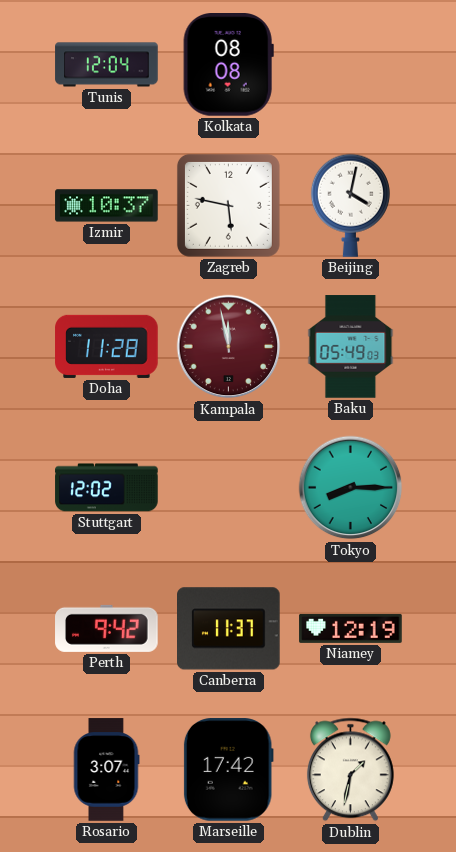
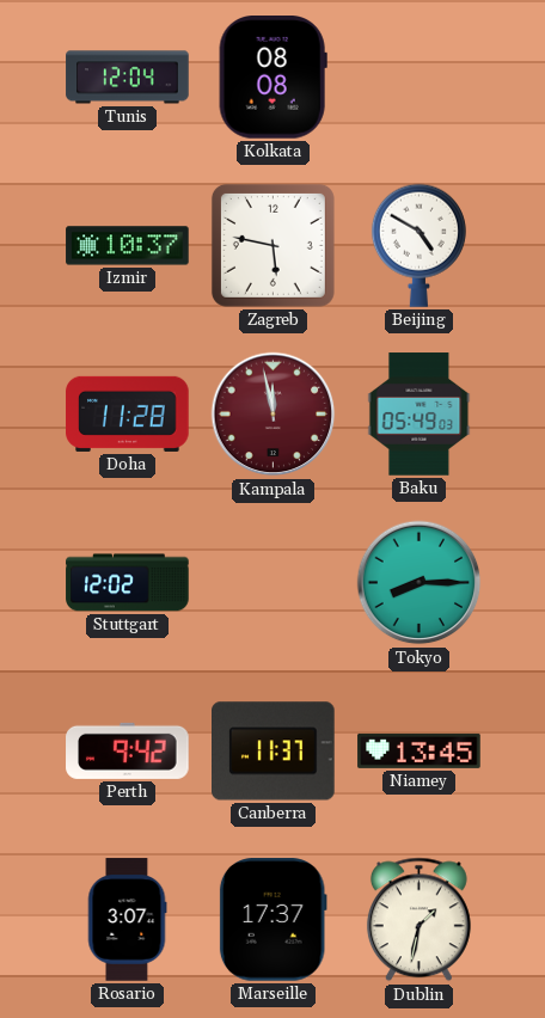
Beijing: 4:02 -> 4:50
Niamey: 12:19 -> 13:45
Marseille: 17:42 -> 17:37
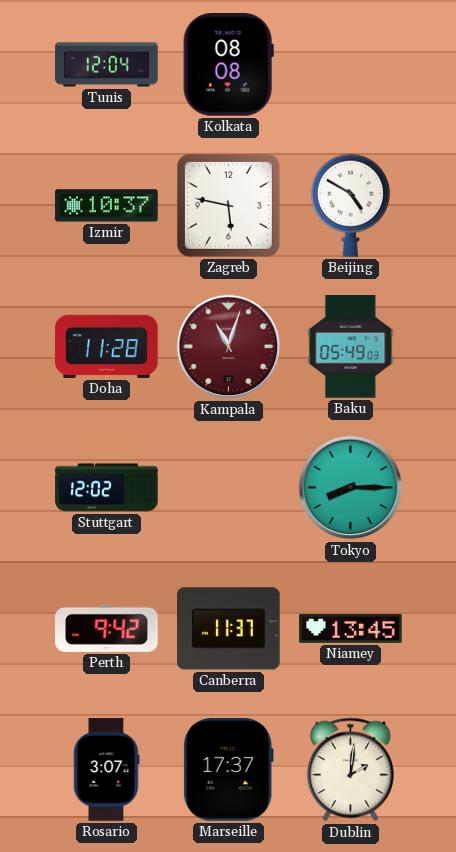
Kampala: 11:58 -> 11:03
Dublin: 1:32 -> 2:01
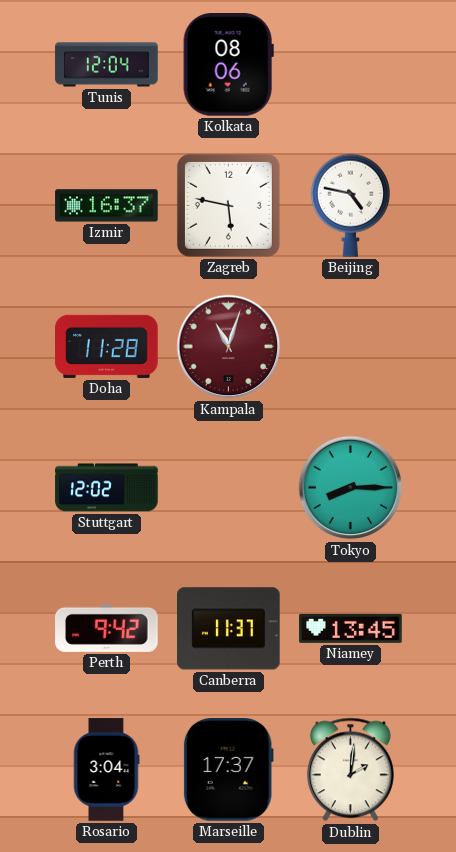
Kolkata: 08:08 -> 08:06
Izmir: 10:37 -> 16:37
Beijing: 4:50 -> 4:47
Baku: 05:49 -> none
Rosario: 3:07 -> 3:04
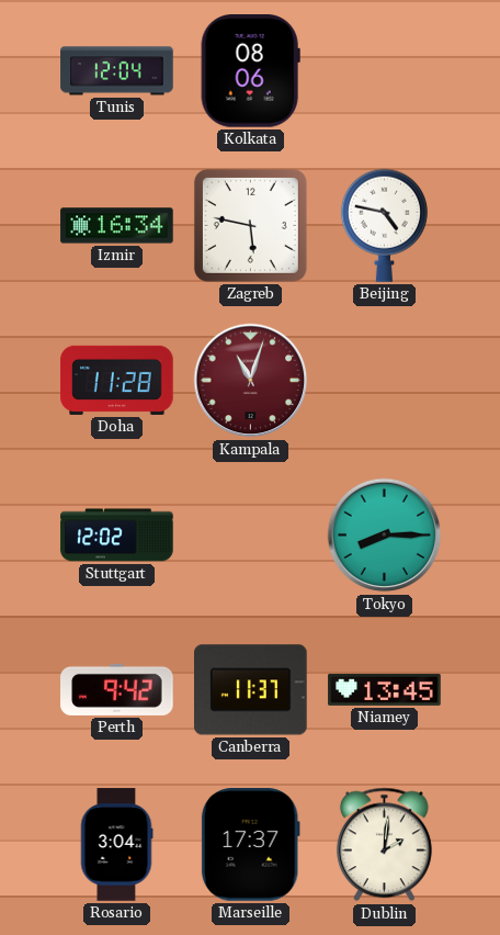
Izmir: 16:37 -> 16:34
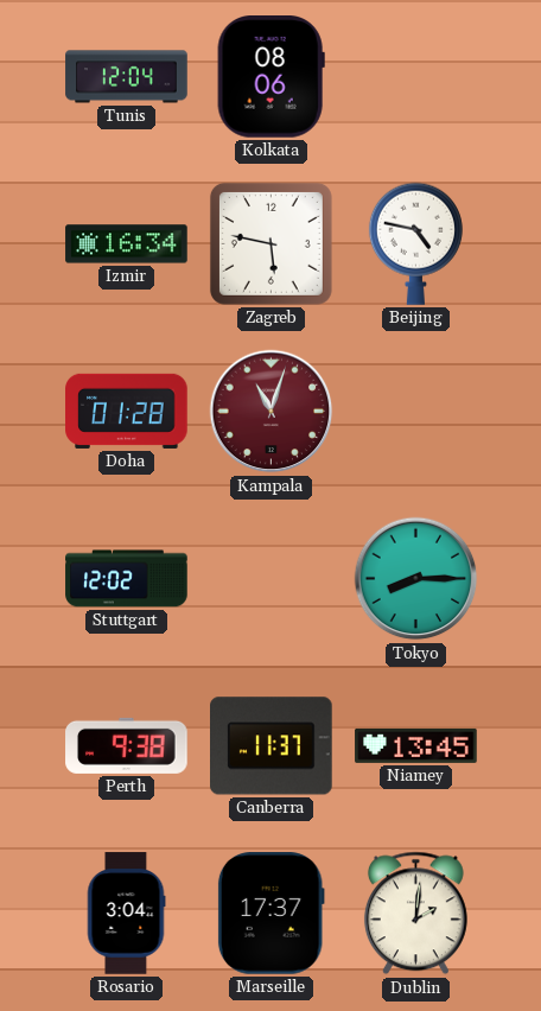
Doha: 11:28 -> 01:28
Perth: 9:42 -> 9:38
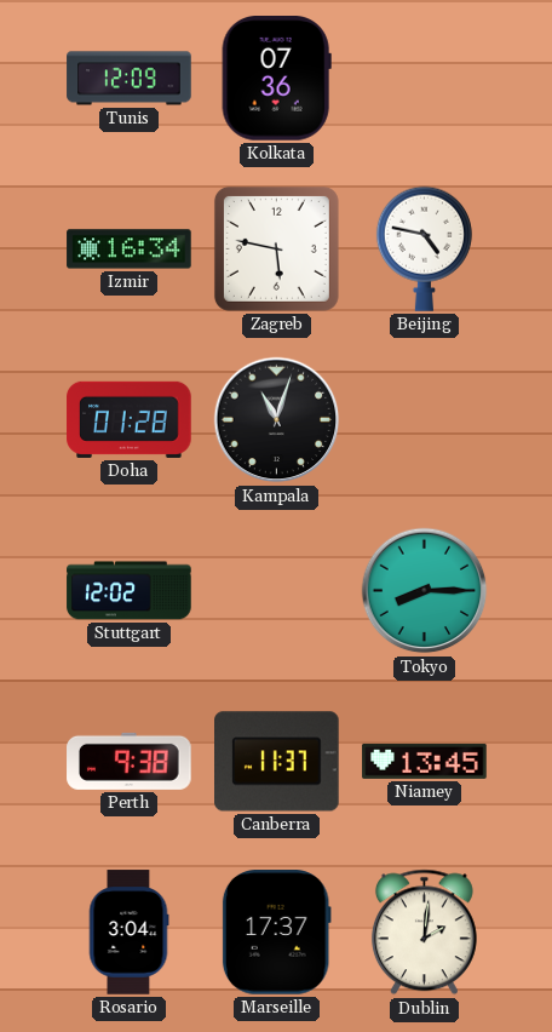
Tunis: 12:04 -> 12:09
Kolkata: 08:06 -> 07:36
Kampala dial: burgundy -> black
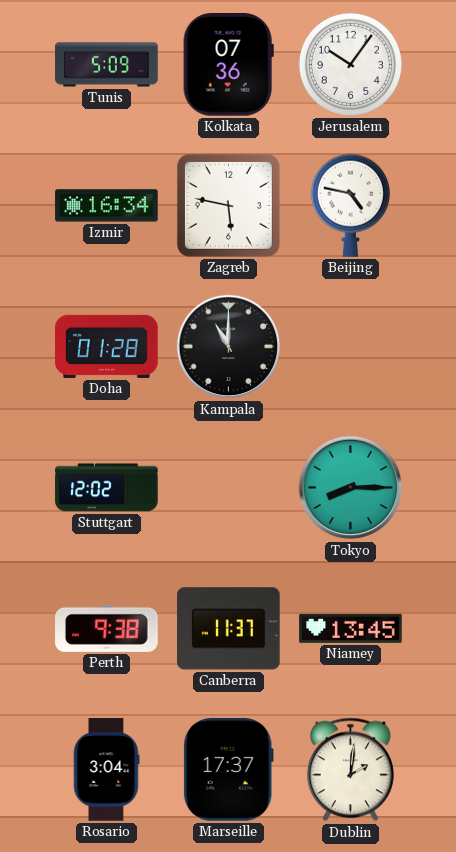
Tunis: 12:09 -> 5:09
Jerusalem: none -> 10:06
Kampala: 11:03 -> 11:00
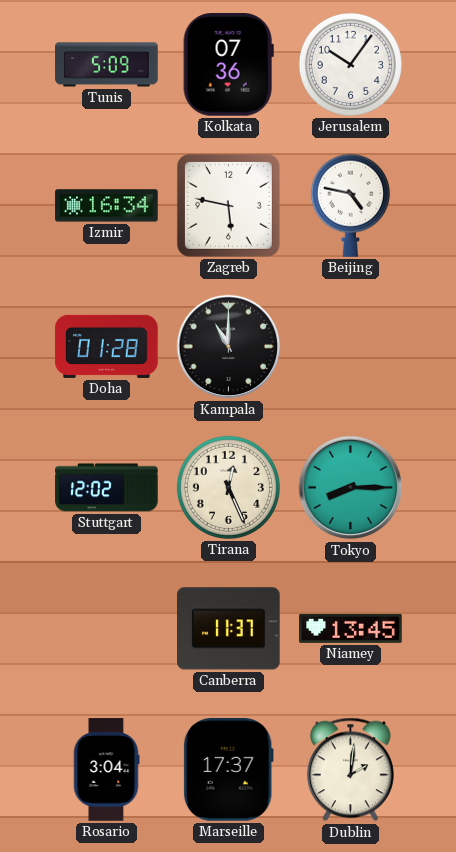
Tirana: none -> 12:26
Perth: 9:38 -> none
